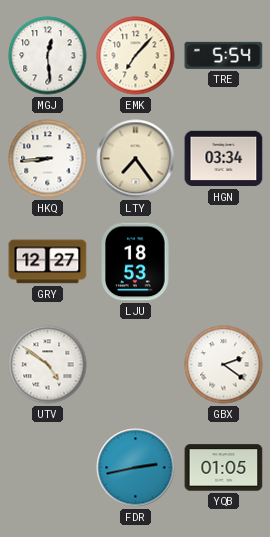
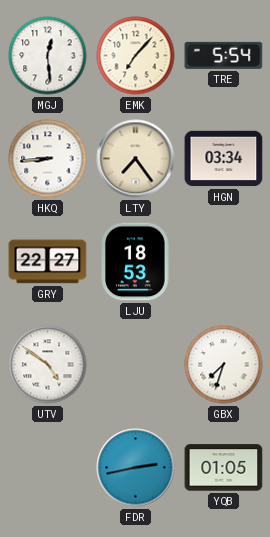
GRY: 12:27 -> 22:27
GBX: 2:21 -> 7:33
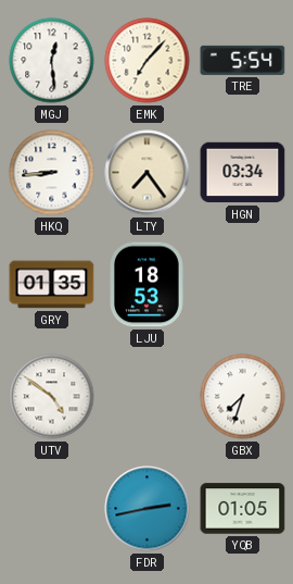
GRY: 22:27 -> 01:35
